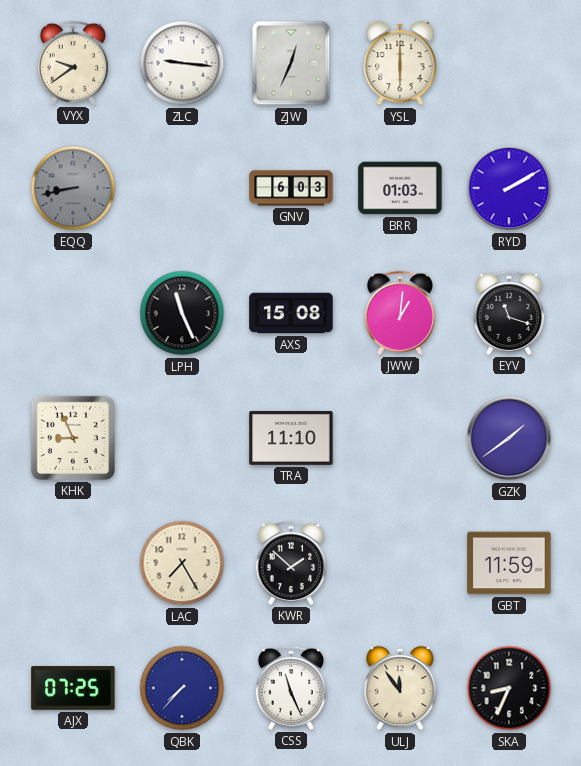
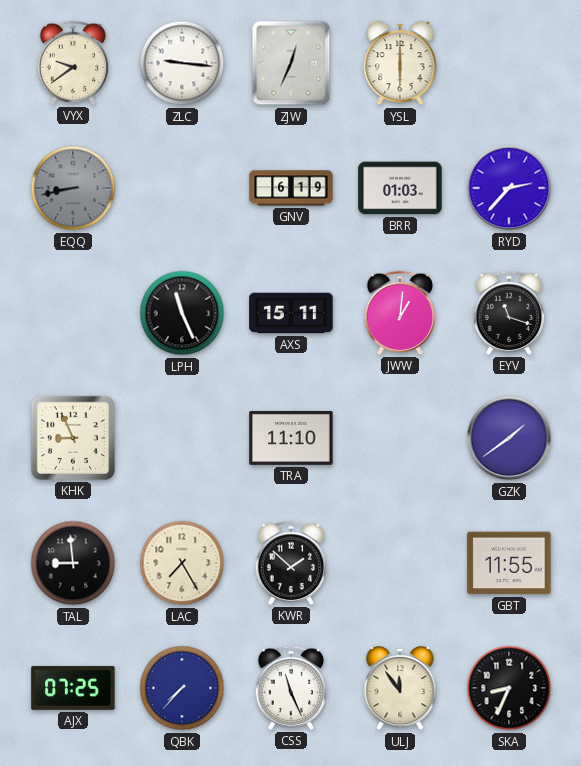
GNV: 6:03 -> 6:19
RYD: 2:10 -> 2:37
AXS: 15:08 -> 15:11
TAL: none -> 8:59
GBT: 11:59 -> 11:55
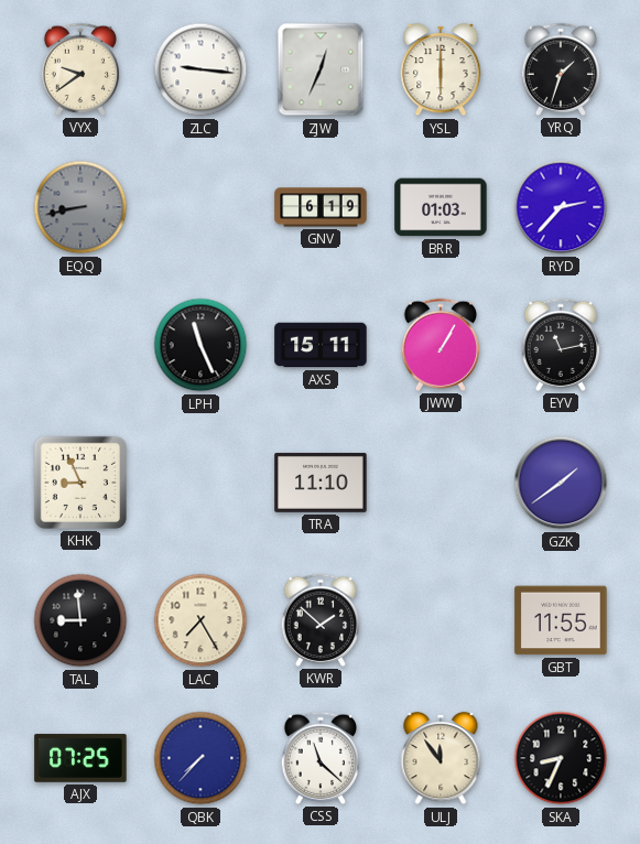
YRQ: none -> 1:33
JWW: 1:01 -> 1:05
EYV: 11:18 -> 11:13
CSS: 11:26 -> 11:22
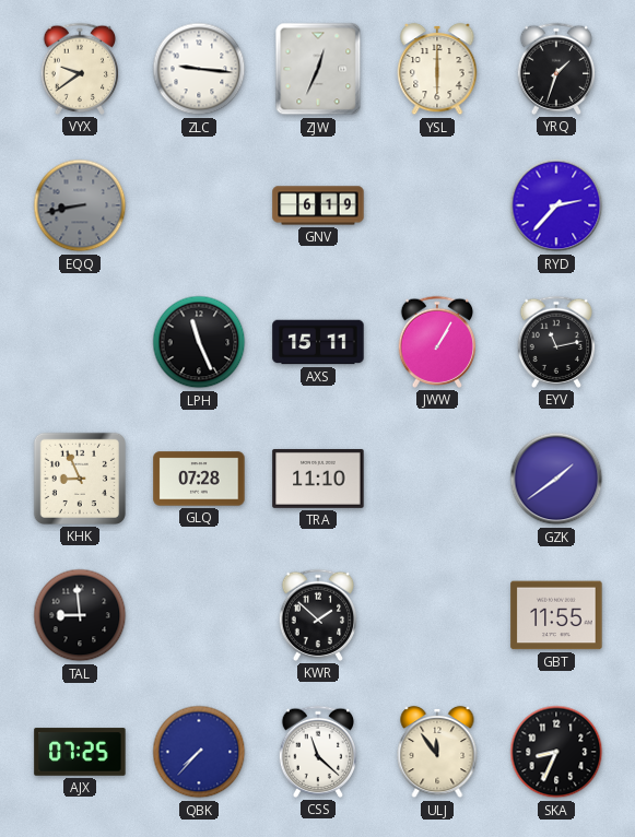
BRR: 01:03 -> none
GLQ: none -> 07:28
LAC: 7:25 -> none
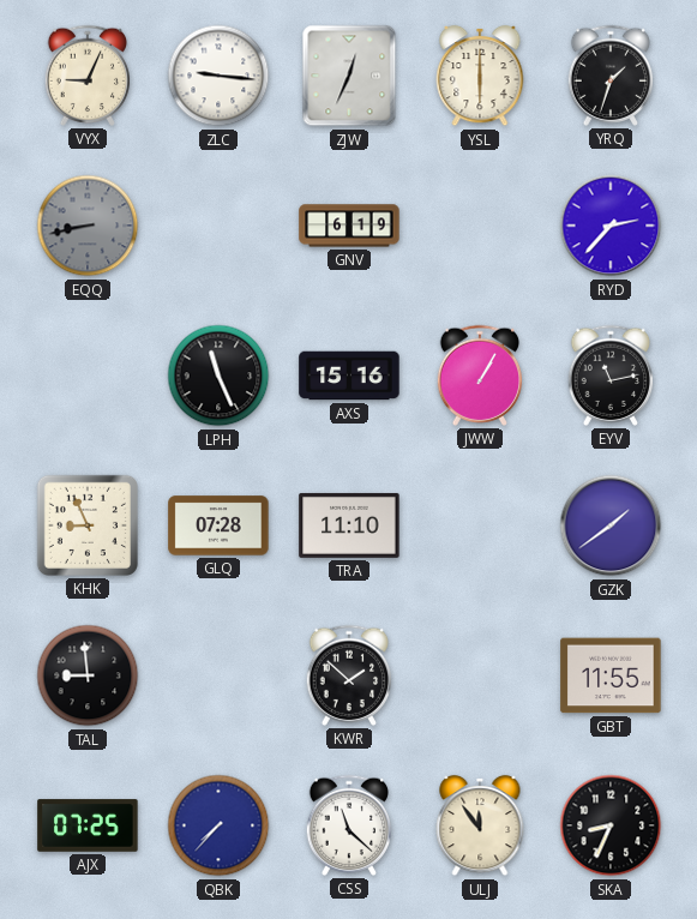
VYX: 9:39 -> 9:04
AXS: 15:11 -> 15:16
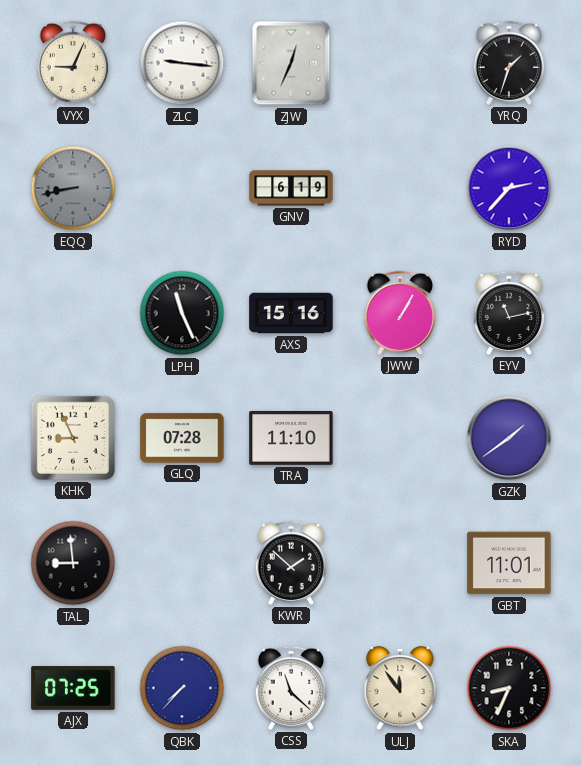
YSL: 6:00 -> none
GBT: 11:55 -> 11:01
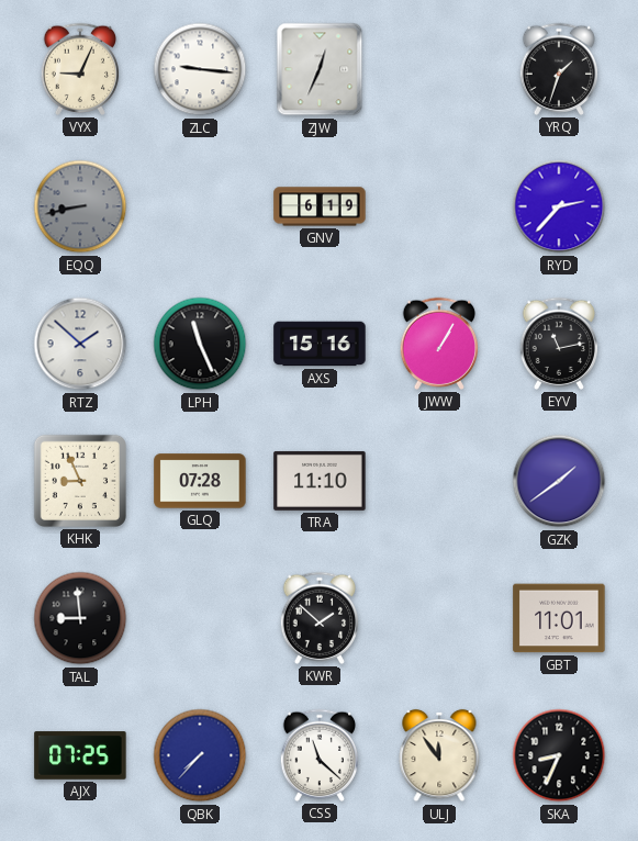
RTZ: none -> 1:52
